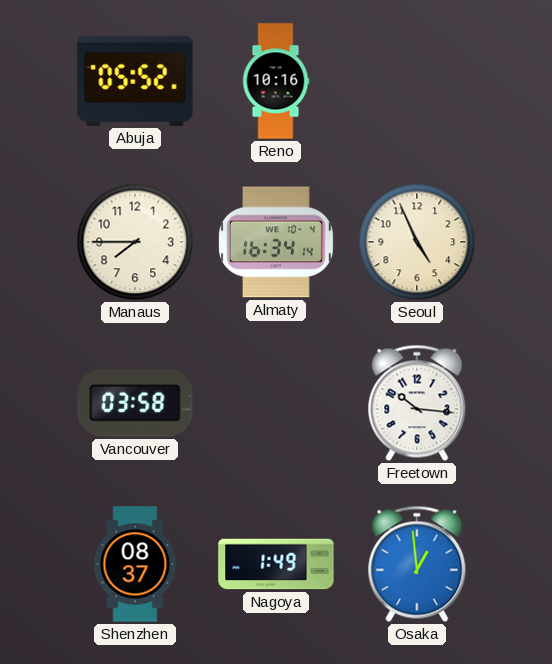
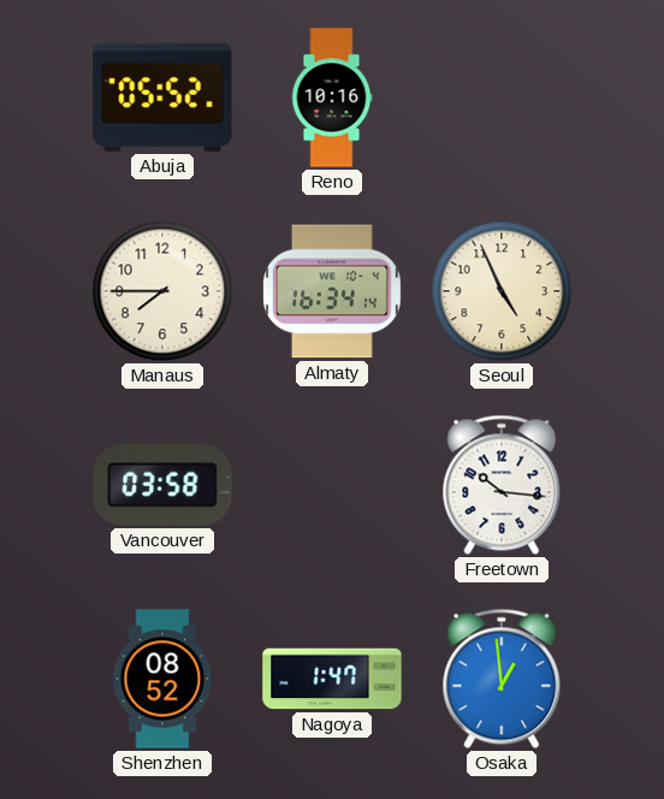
Shenzhen: 08:37 -> 08:52
Nagoya: 1:49 -> 1:47
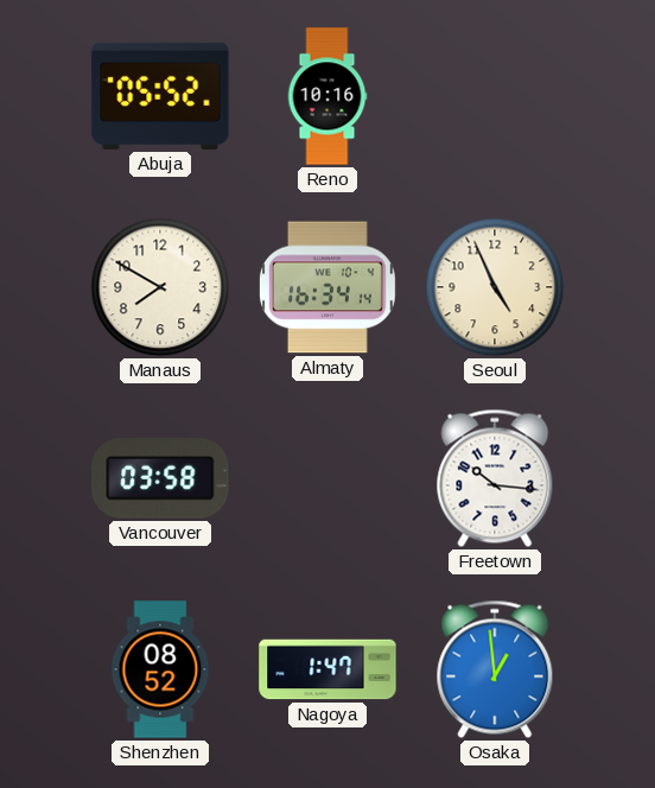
Manaus: 7:45 -> 7:50
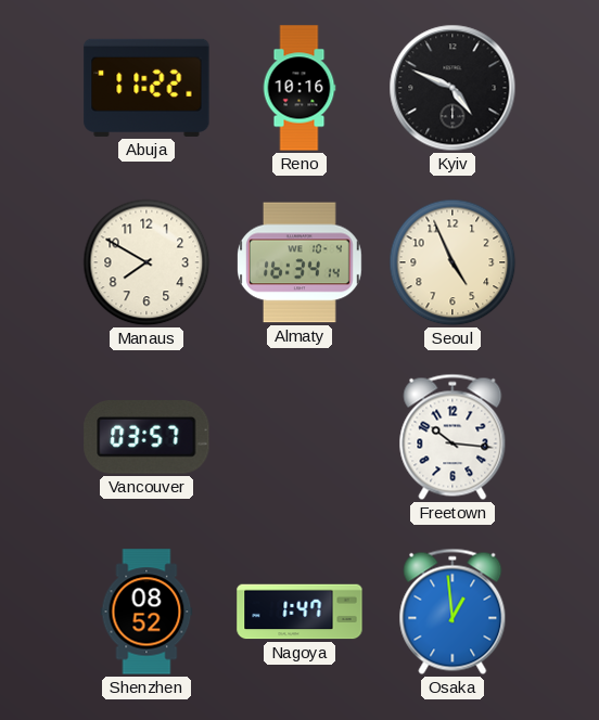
Abuja: 05:52 -> 11:22
Kyiv: none -> 4:49
Vancouver: 03:58 -> 03:57
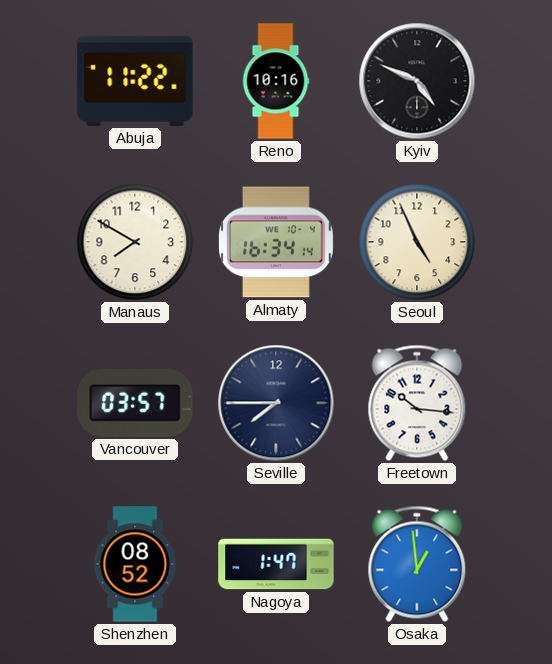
Seville: none -> 7:45
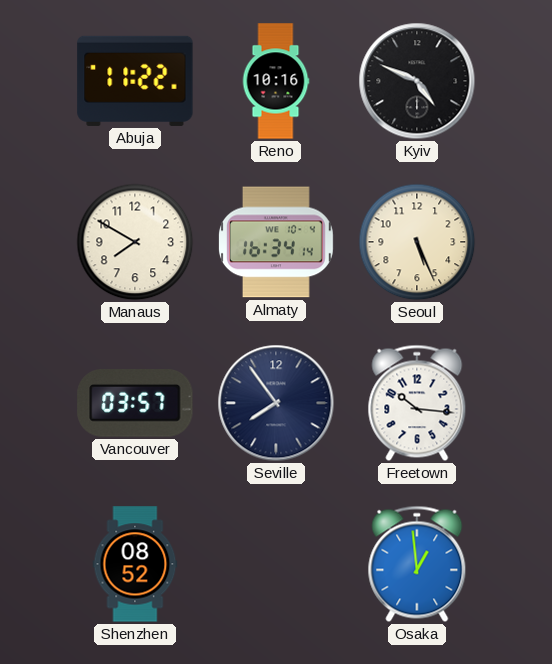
Seoul: 4:56 -> 5:26
Seville: 7:45 -> 7:54
Nagoya: 1:47 -> none
